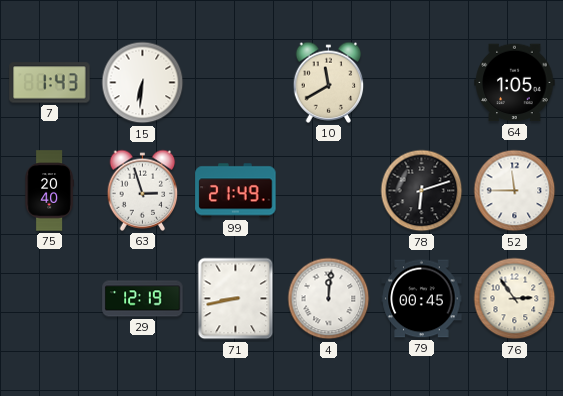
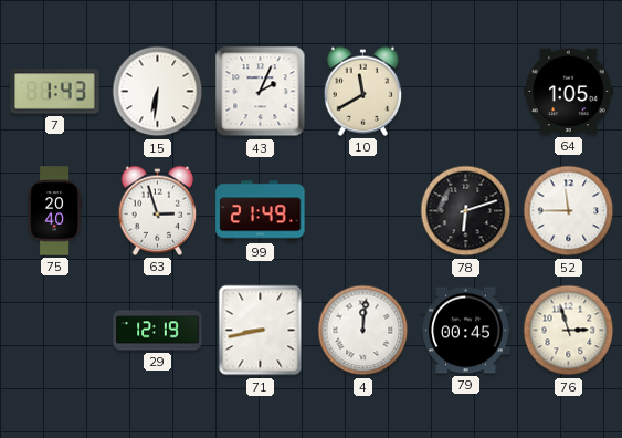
43: none -> 2:04
76: 2:54 -> 2:57
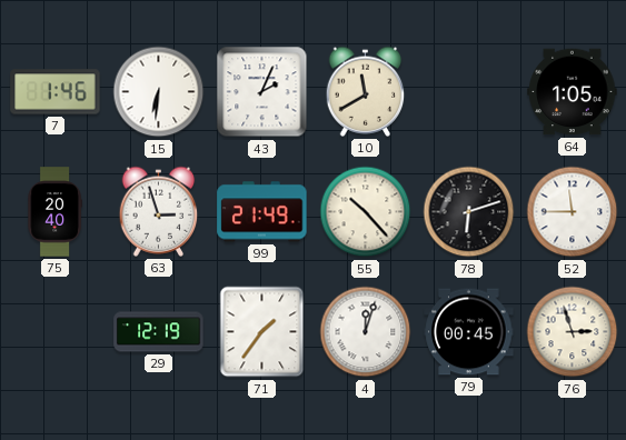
7: 1:43 -> 1:46
55: none -> 10:23
71: 8:43 -> 1:36
4: 12:01 -> 12:03
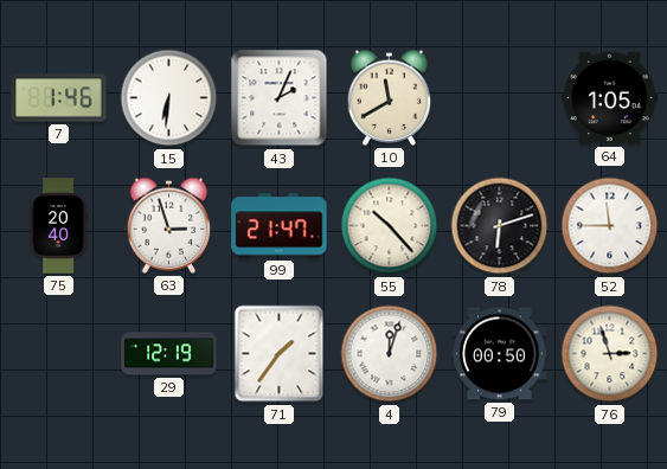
99: 21:49 -> 21:47
79: 00:45 -> 00:50
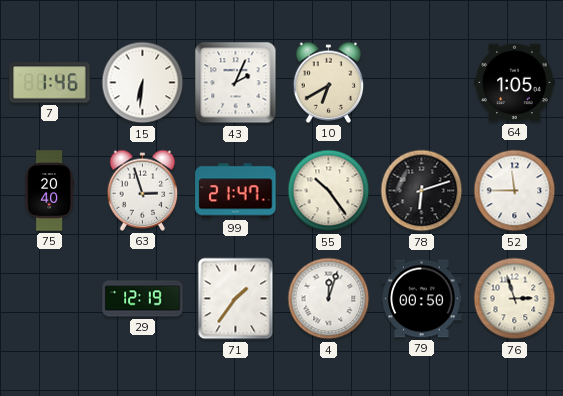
10: 11:40 -> 6:40
55: 10:23 -> 10:24
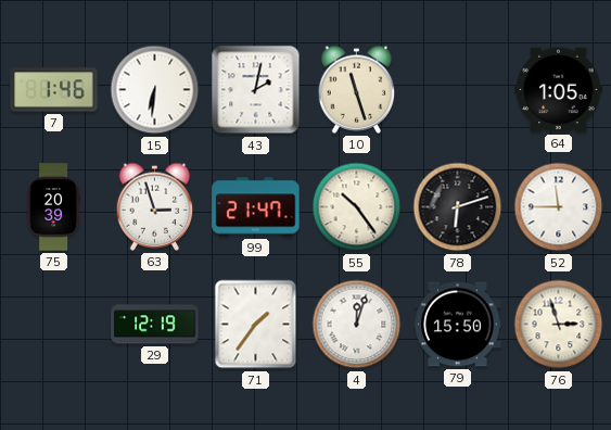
43: 2:04 -> 2:02
10: 6:40 -> 11:27
75: 20:40 -> 20:39
79: 00:50 -> 15:50
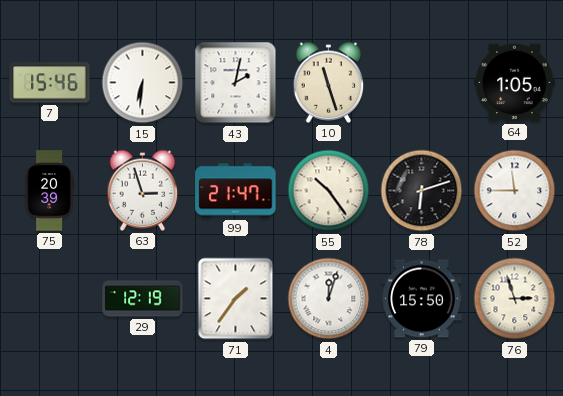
7: 1:46 -> 15:46
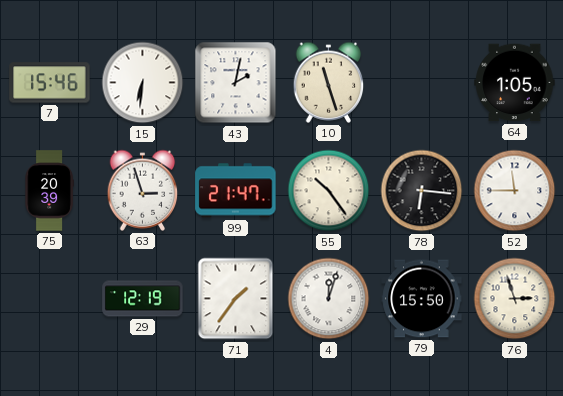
78: 6:12 -> 6:16
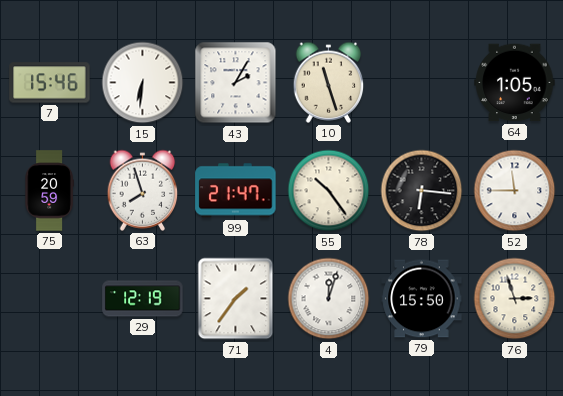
43: 2:02 -> 2:05
75: 20:39 -> 20:59
63: 2:57 -> 7:57
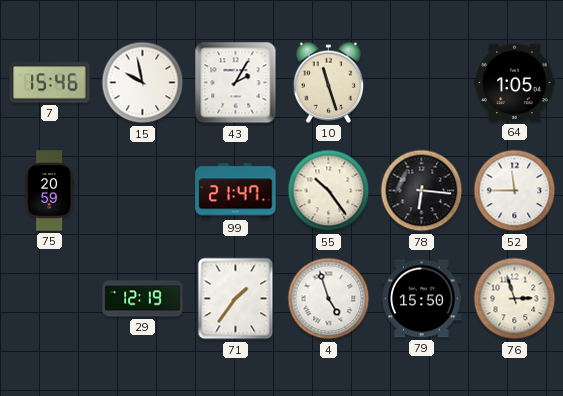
15: 6:31 -> 9:58
63: 7:57 -> none
4: 12:03 -> 4:57
